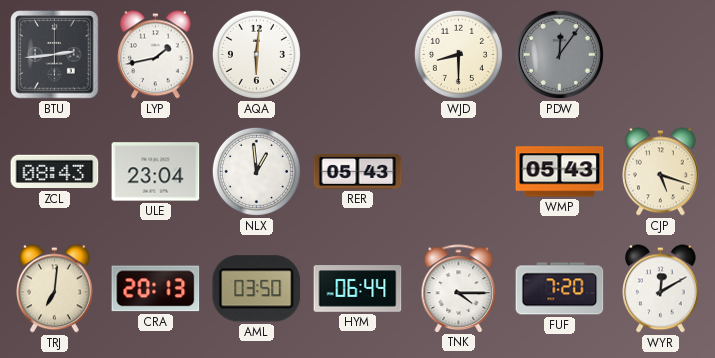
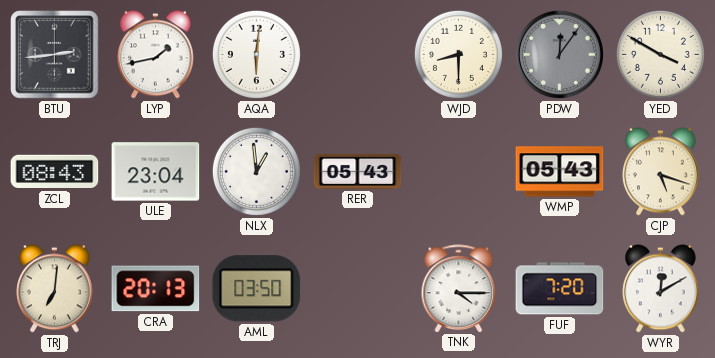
YED: none -> 3:50
HYM: 06:44 -> none
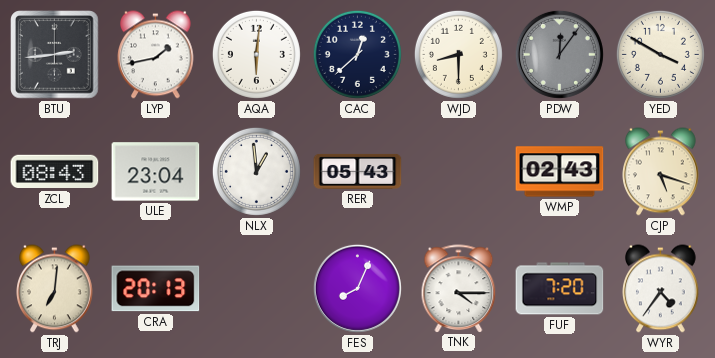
CAC: none -> 12:38
WMP: 05:43 -> 02:43
AML: 03:50 -> none
FES: none -> 8:04
WYR: 12:10 -> 4:36
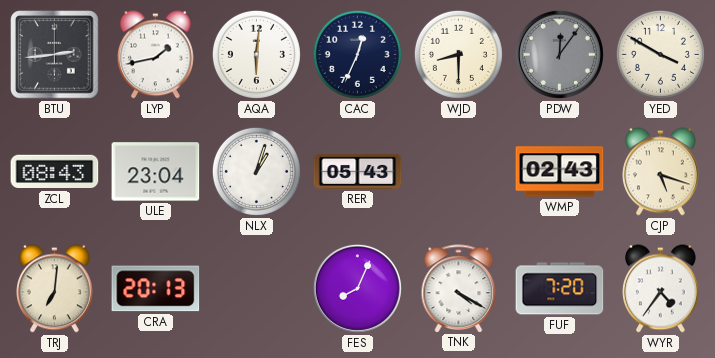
CAC: 12:38 -> 12:34
NLX: 12:59 -> 1:03
TNK: 4:15 -> 4:20
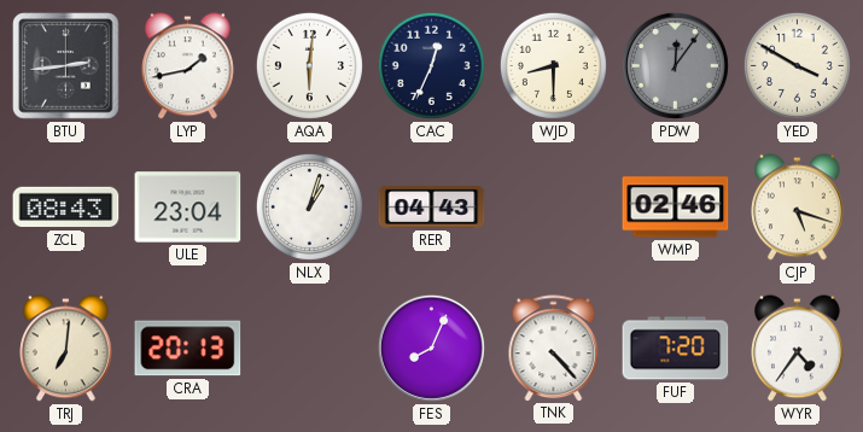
RER: 05:43 -> 04:43
WMP: 02:43 -> 02:46
TNK: 4:20 -> 4:23
